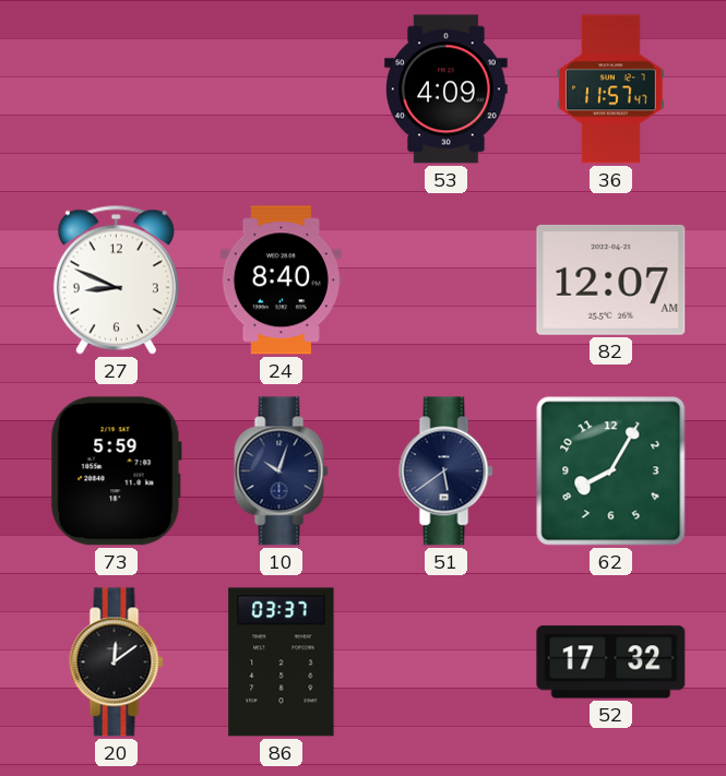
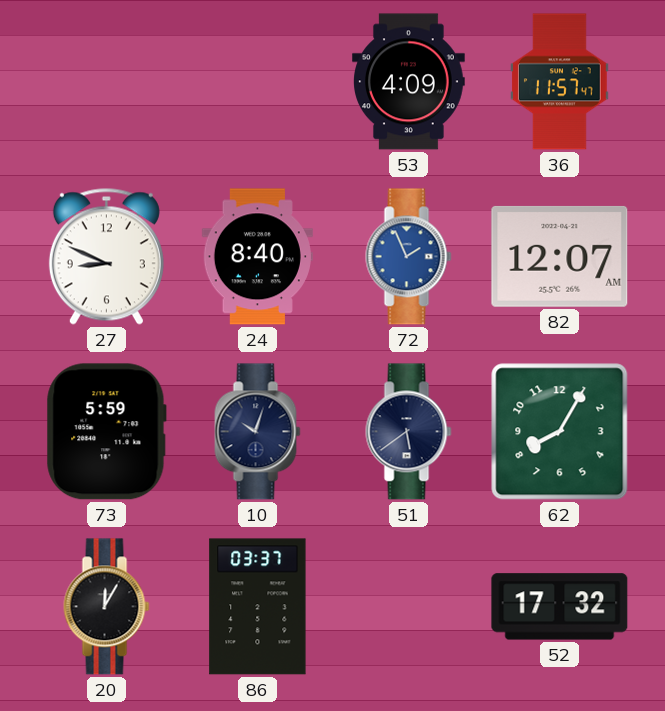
72: none -> 1:56
20: 12:09 -> 12:05
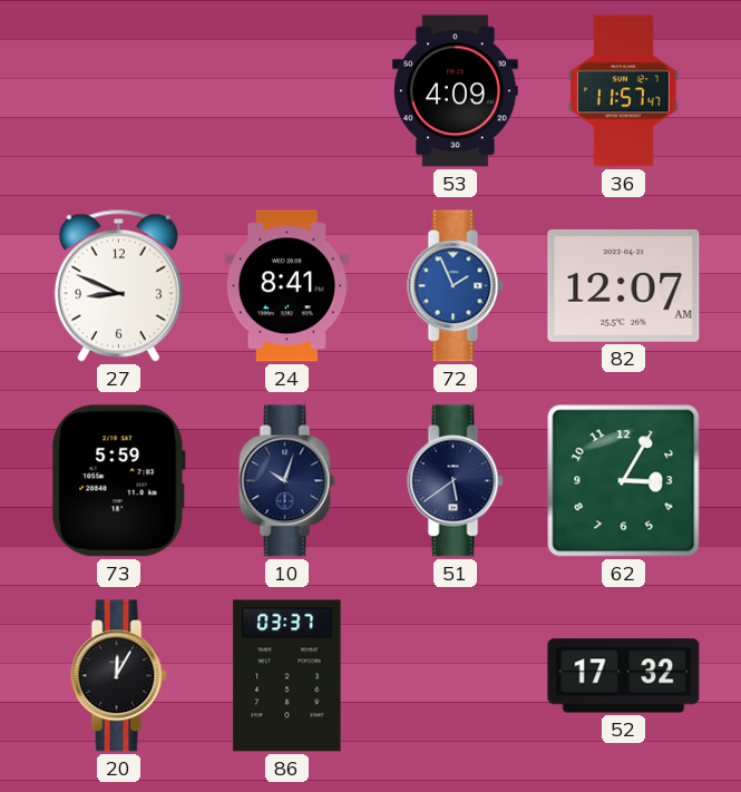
24: 8:40 -> 8:41
62: 8:05 -> 3:05
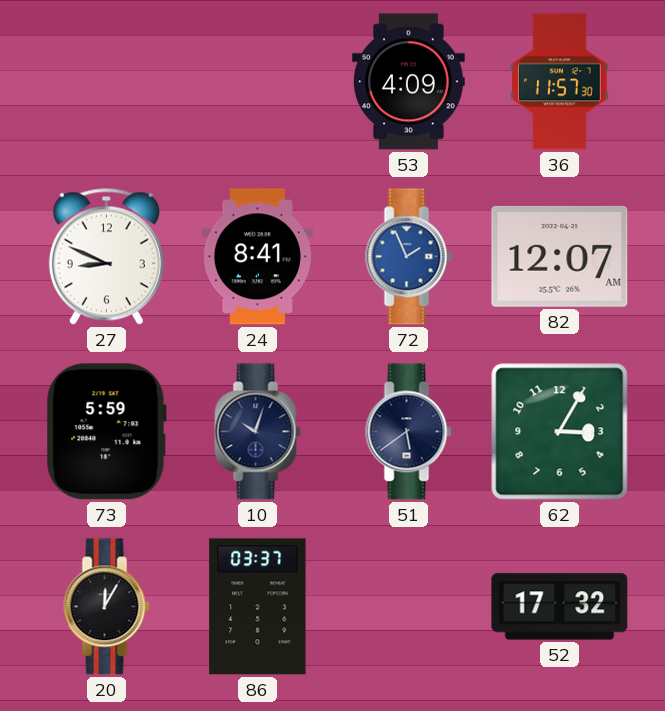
36: 11:57:47 -> 11:57:30
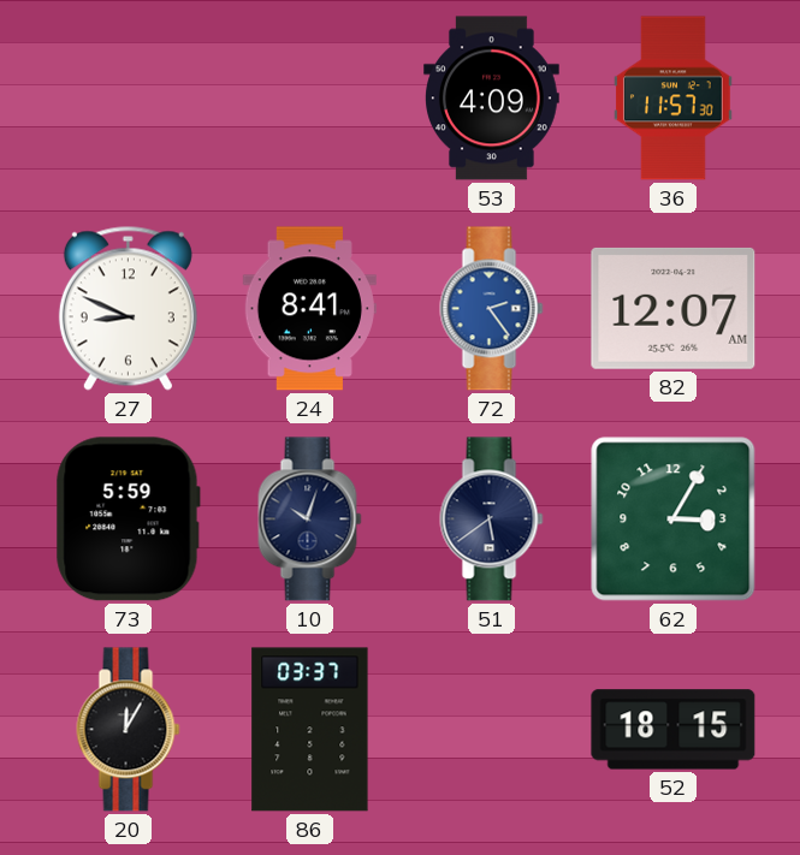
72: 1:56 -> 2:24
52: 17:32 -> 18:15
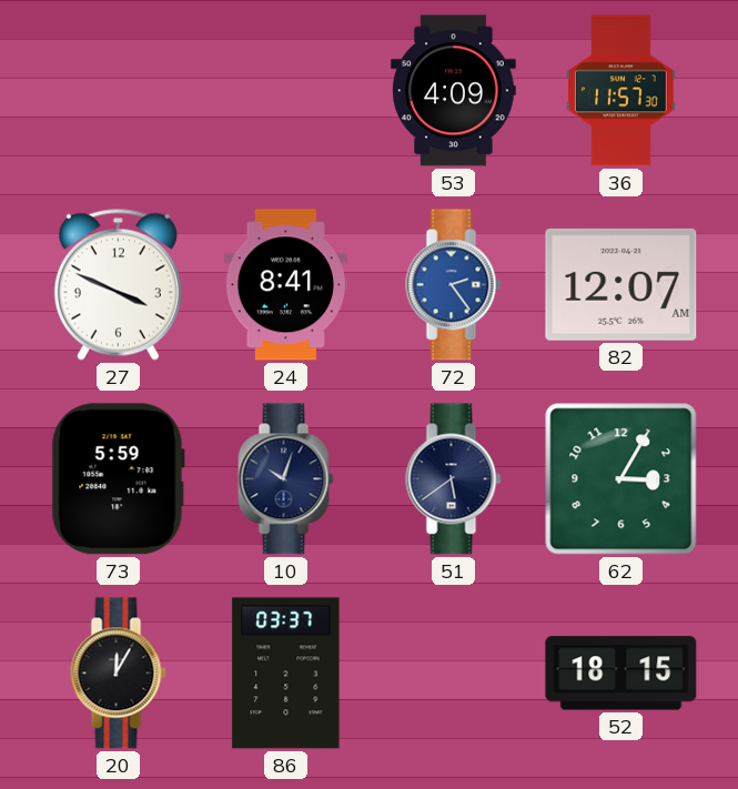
27: 8:49 -> 3:49
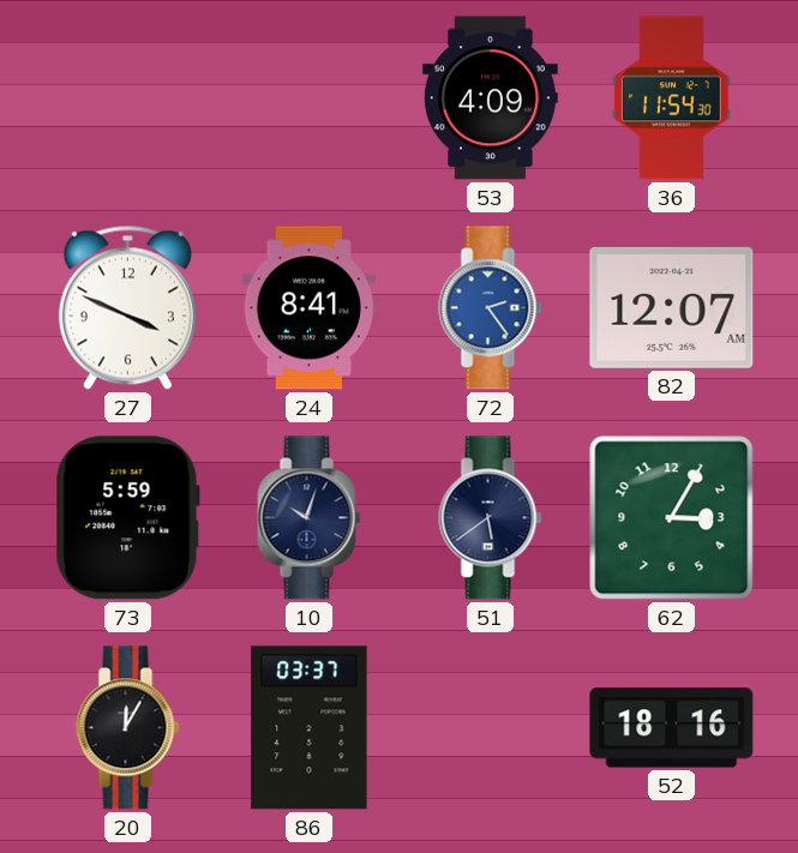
36: 11:57 -> 11:54
52: 18:15 -> 18:16
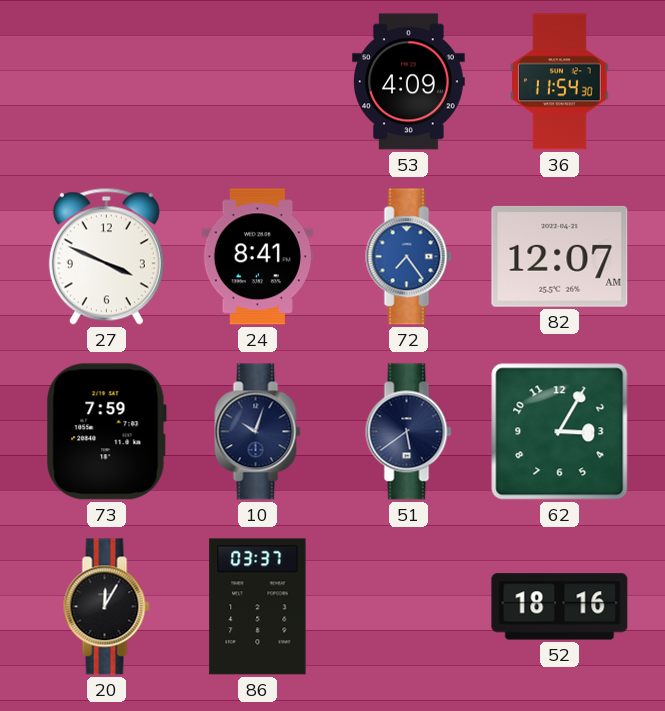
72: 2:24 -> 7:24
73: 5:59 -> 7:59
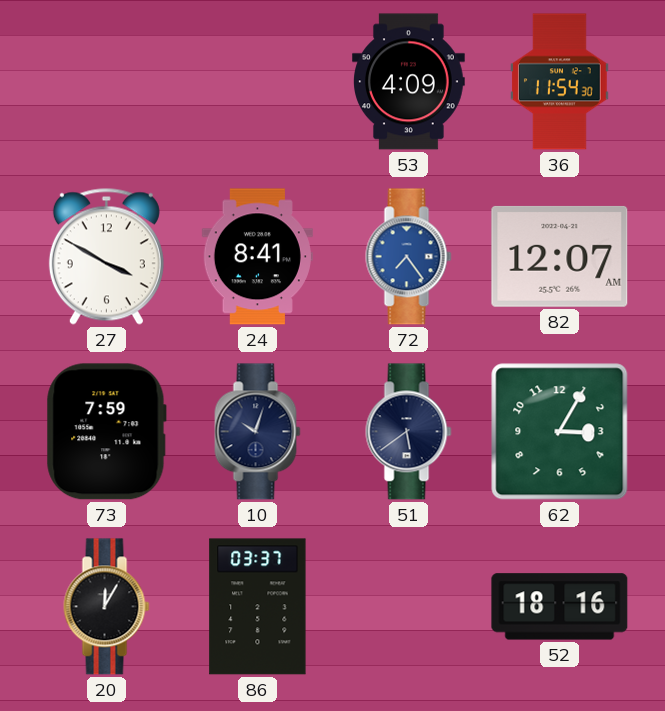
27: 3:49 -> 3:50
